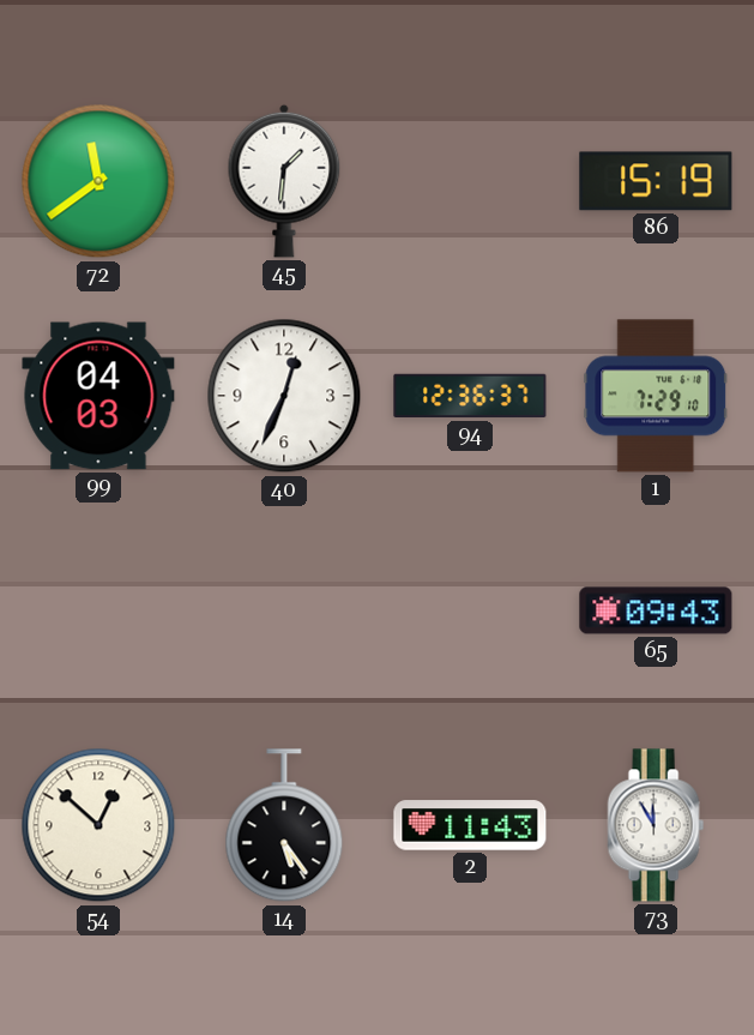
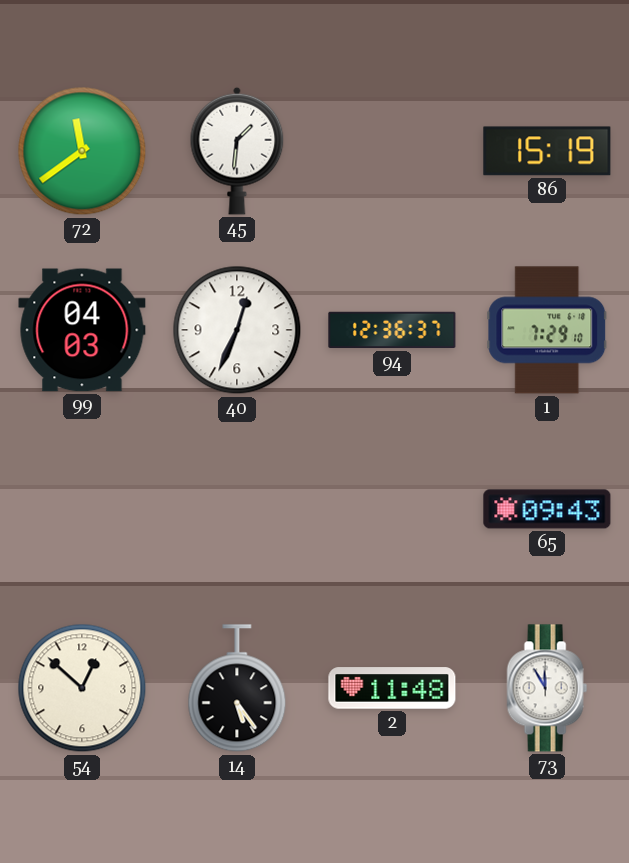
2: 11:43 -> 11:48
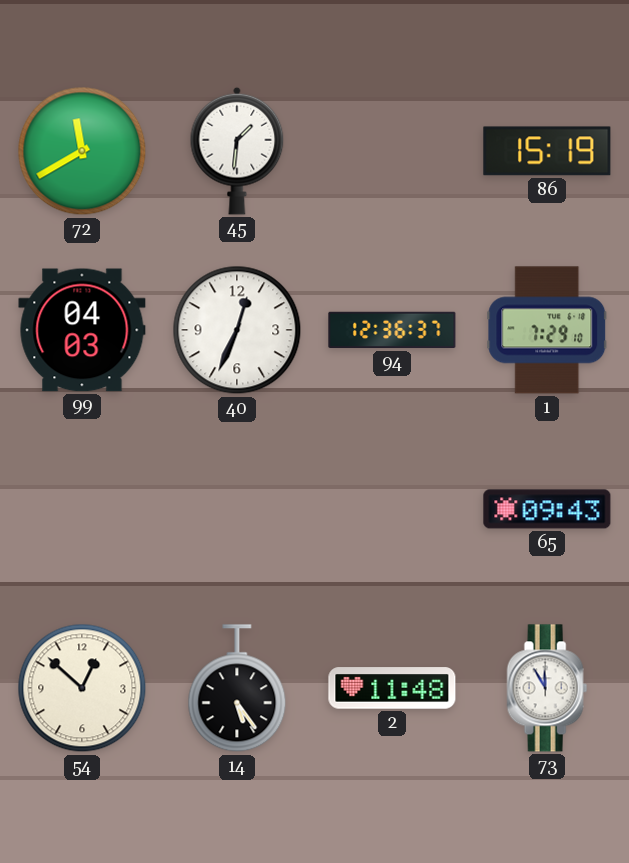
72: 11:39 -> 11:40
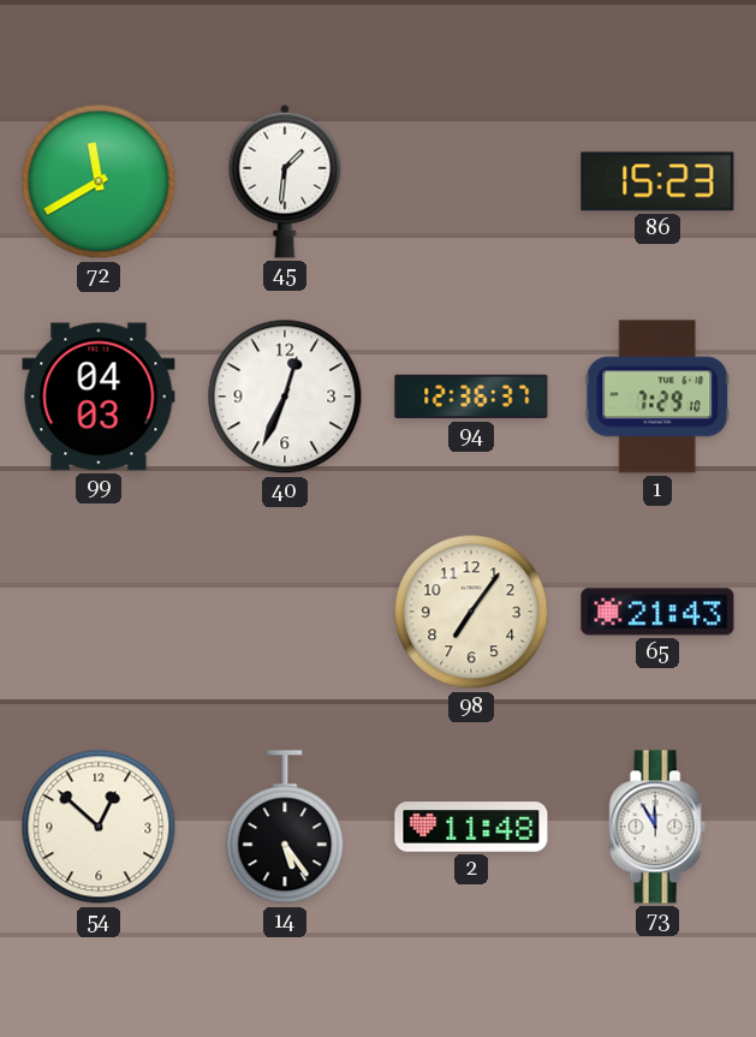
86: 15:19 -> 15:23
98: none -> 7:06
65: 09:43 -> 21:43
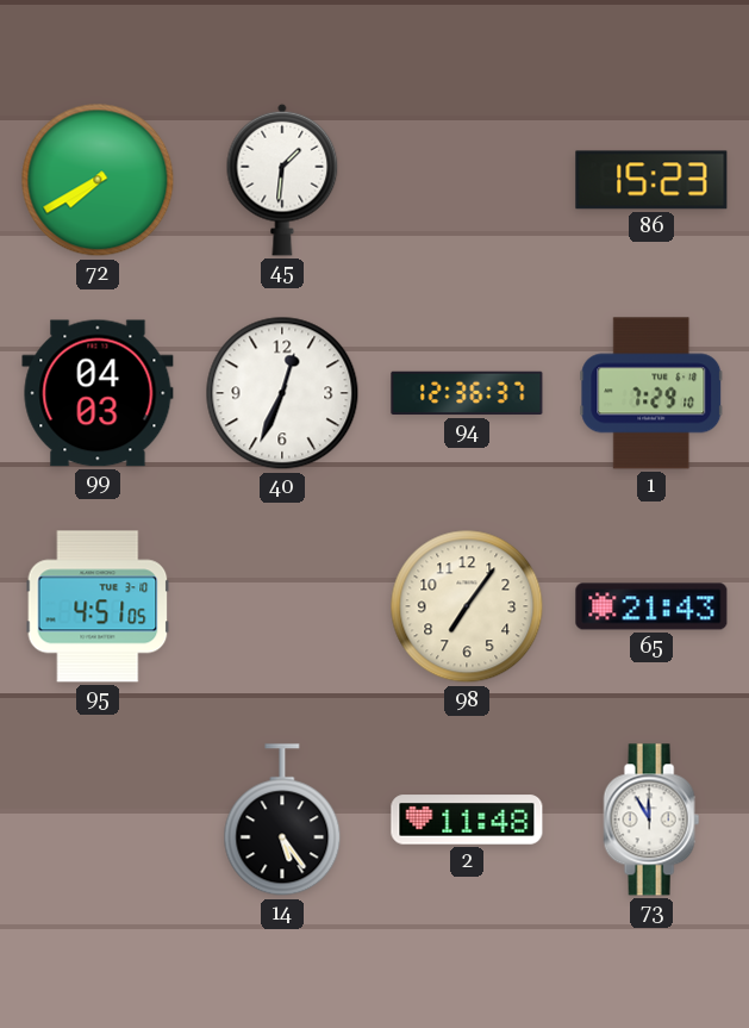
72: 11:40 -> 7:40
95: none -> 4:51
54: 12:52 -> none
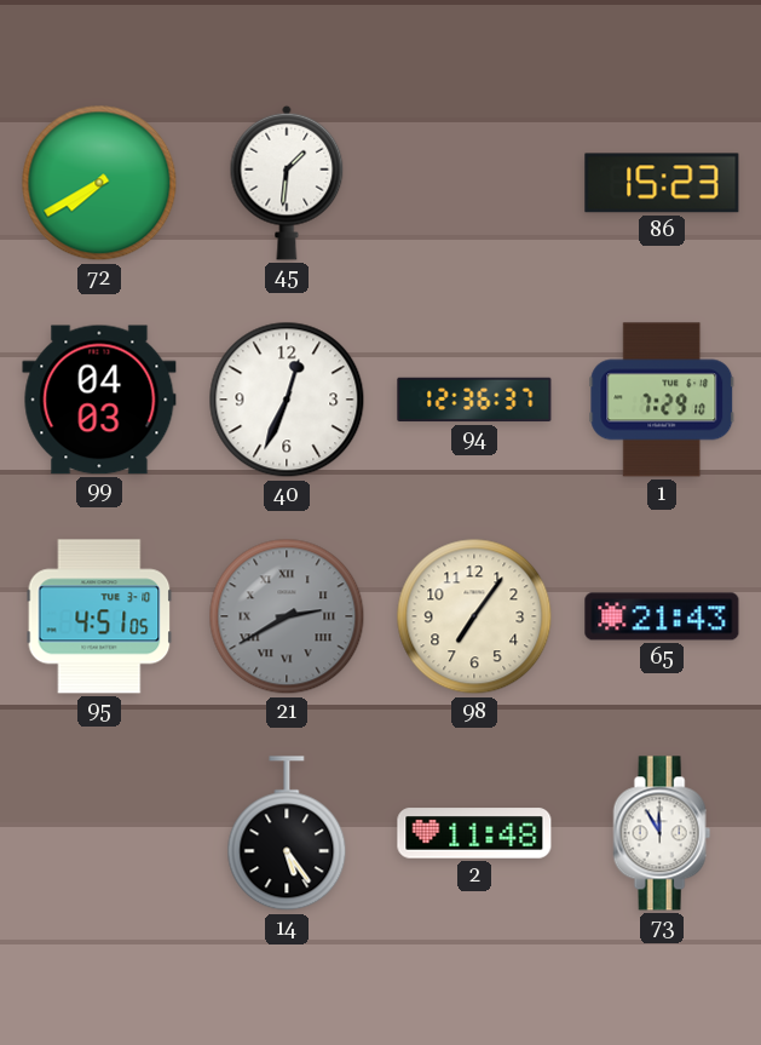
21: none -> 2:40
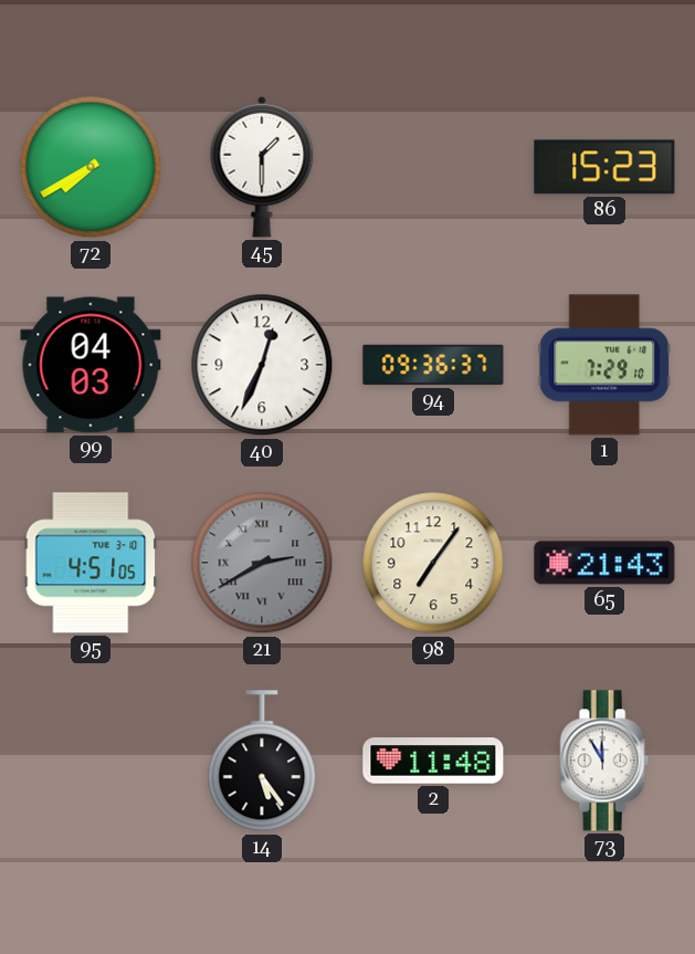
45: 1:31 -> 1:30
94: 12:36 -> 09:36
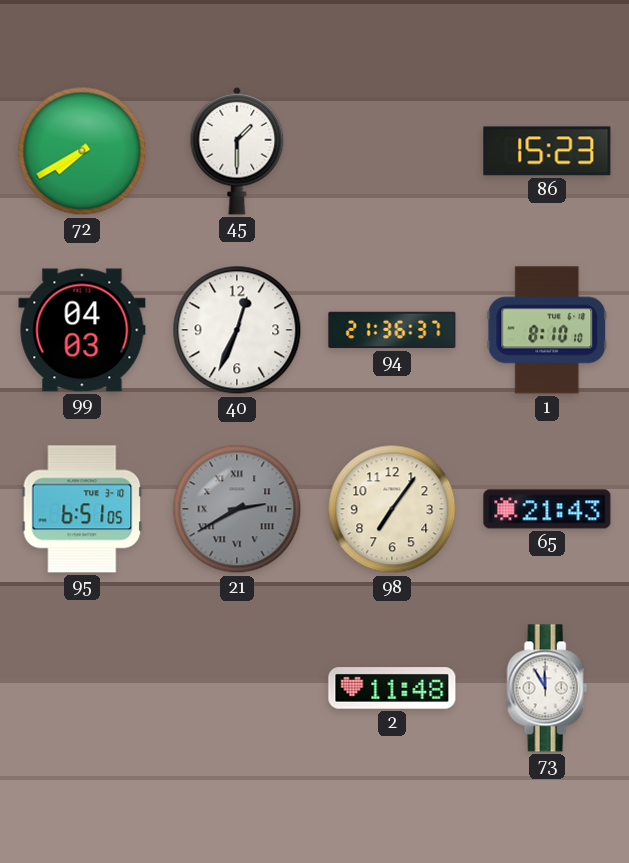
94: 09:36 -> 21:36
1: 7:29 -> 8:10
95: 4:51 -> 6:51
14: 5:24 -> none
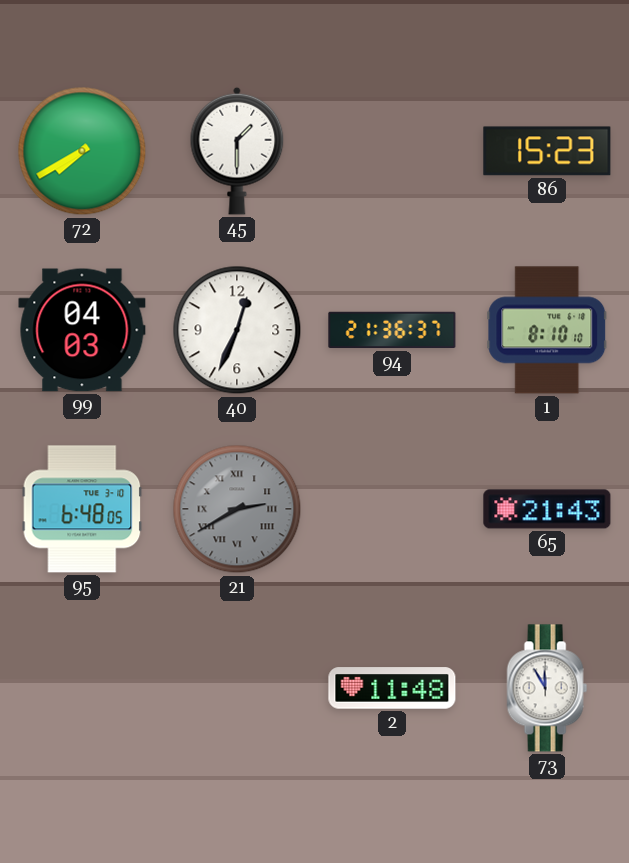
95: 6:51 -> 6:48
98: 7:06 -> none
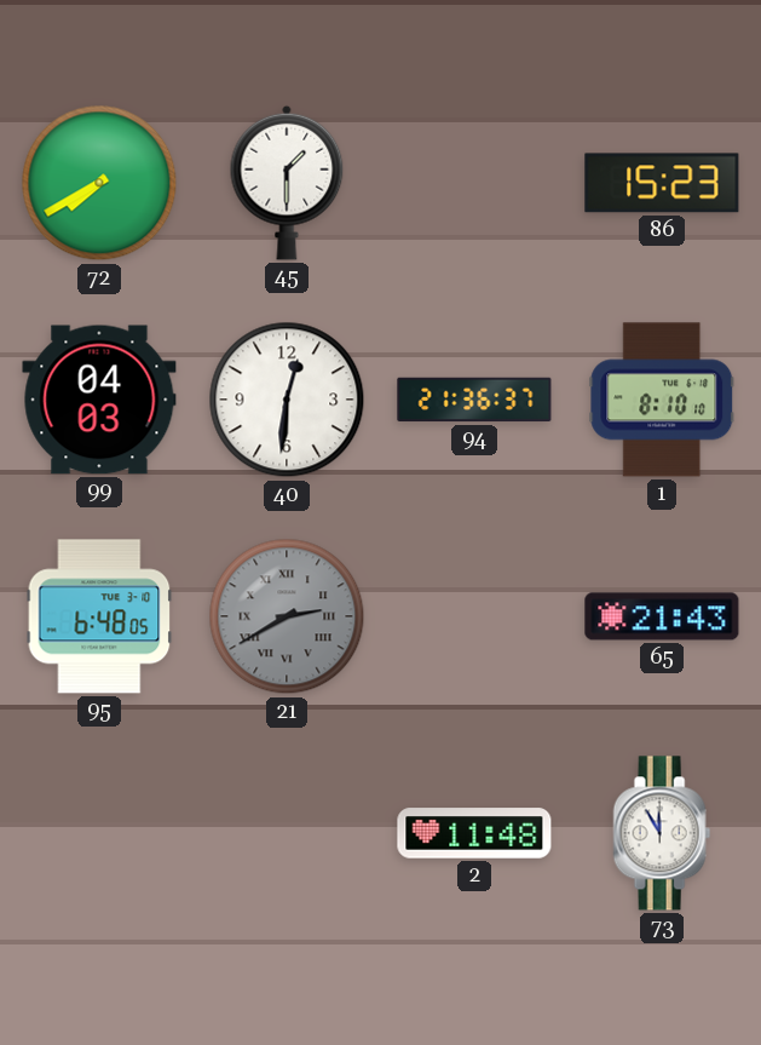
40: 12:34 -> 12:31
